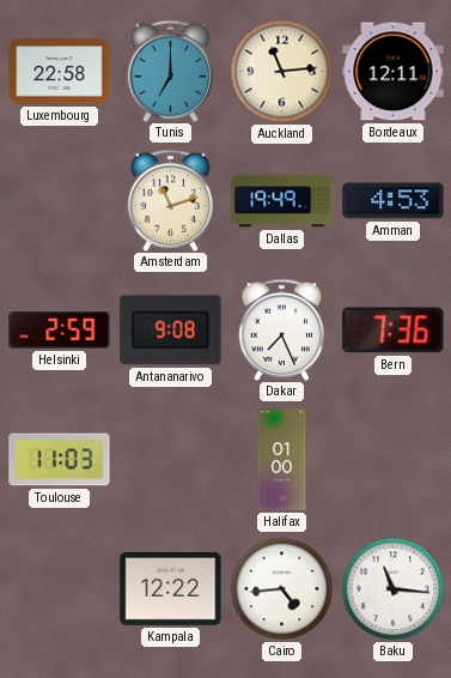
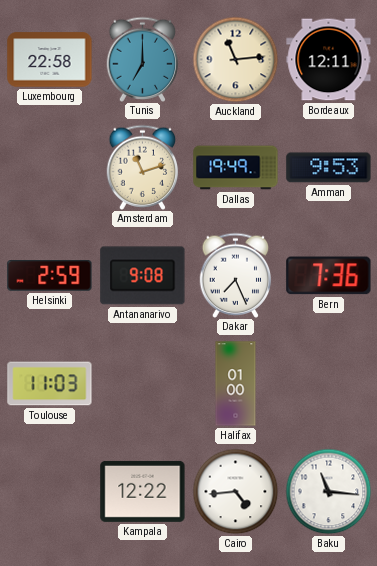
Amman: 4:53 -> 9:53
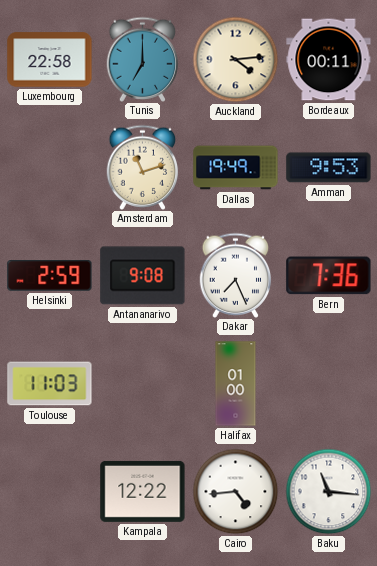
Auckland: 11:14 -> 4:14
Bordeaux: 12:11 -> 00:11
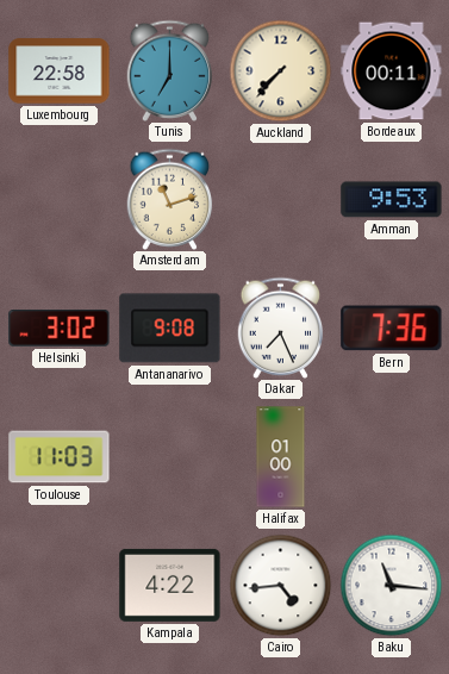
Auckland: 4:14 -> 7:37
Dallas: 19:49 -> none
Helsinki: 2:59 -> 3:02
Kampala: 12:22 -> 4:22
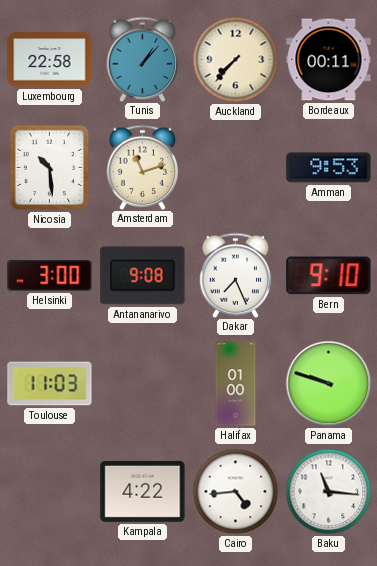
Tunis: 7:00 -> 1:07
Nicosia: none -> 10:29
Helsinki: 3:02 -> 3:00
Bern: 7:36 -> 9:10
Panama: none -> 9:48
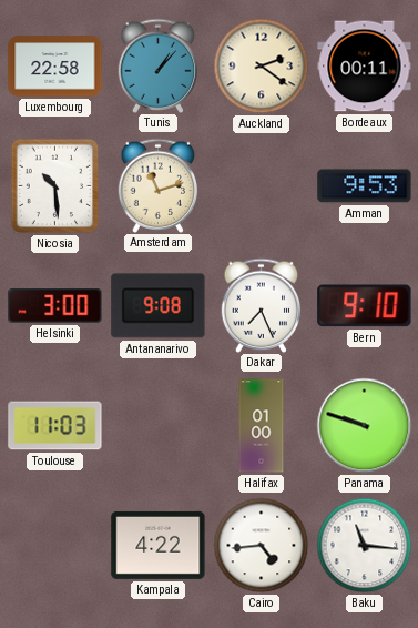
Auckland: 7:37 -> 2:21
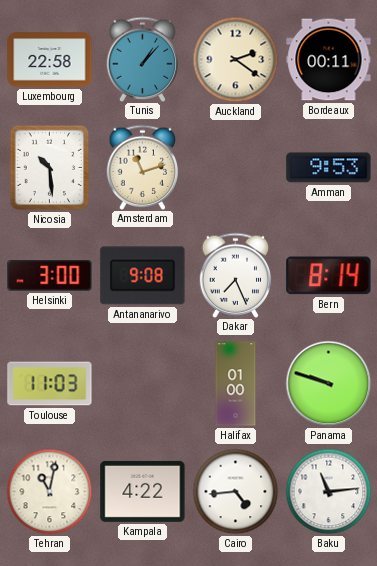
Bern: 9:10 -> 8:14
Tehran: none -> 11:02
Baku: 11:16 -> 11:14
